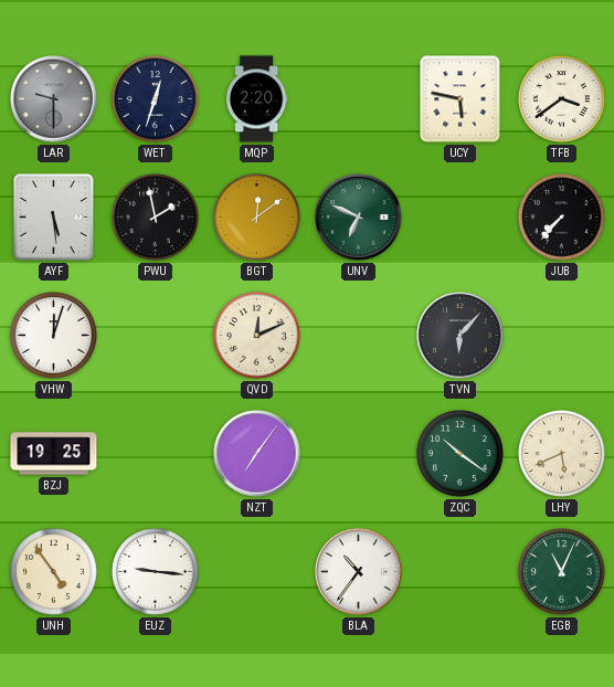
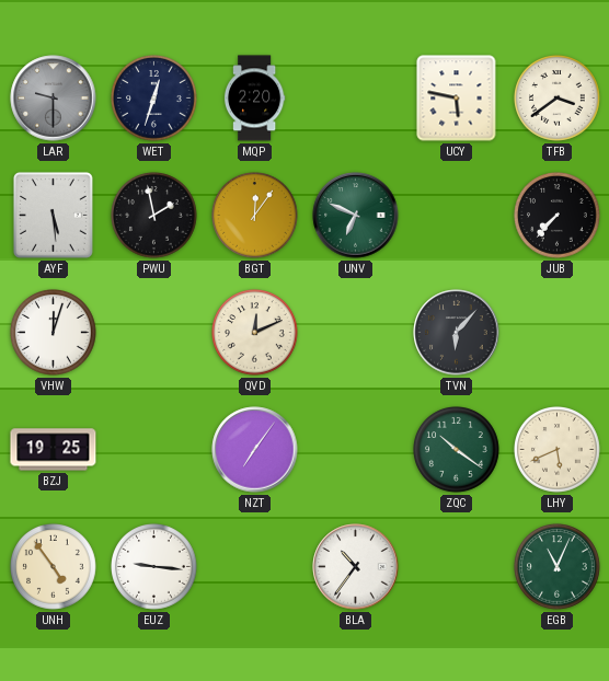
BGT: 12:09 -> 12:06
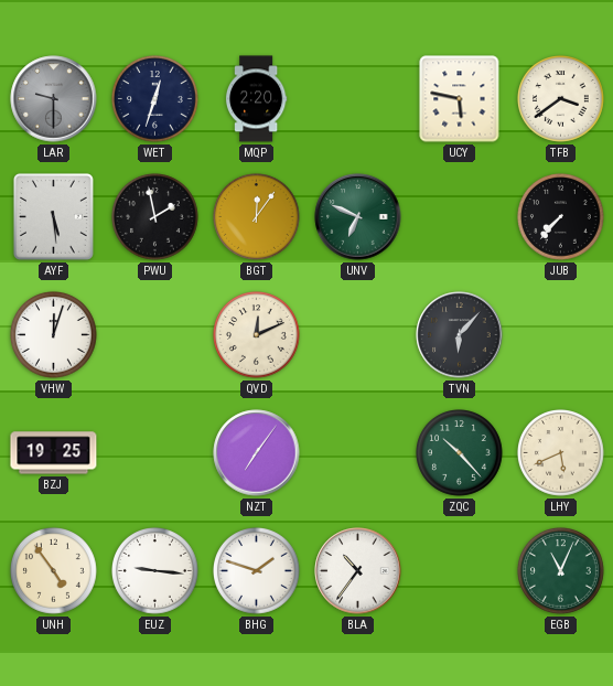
ZQC: 10:21 -> 10:23
BHG: none -> 1:48
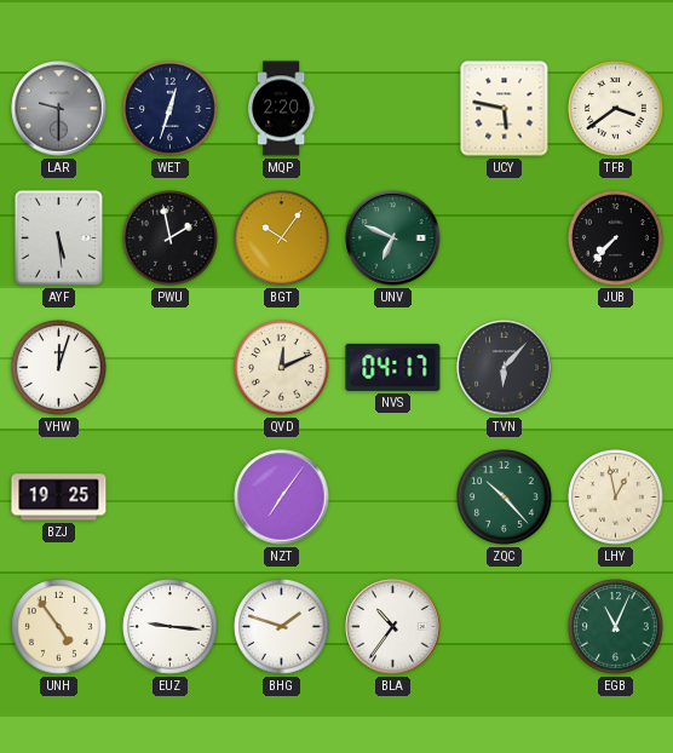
BGT: 12:06 -> 10:06
NVS: none -> 04:17
LHY: 5:41 -> 12:58
